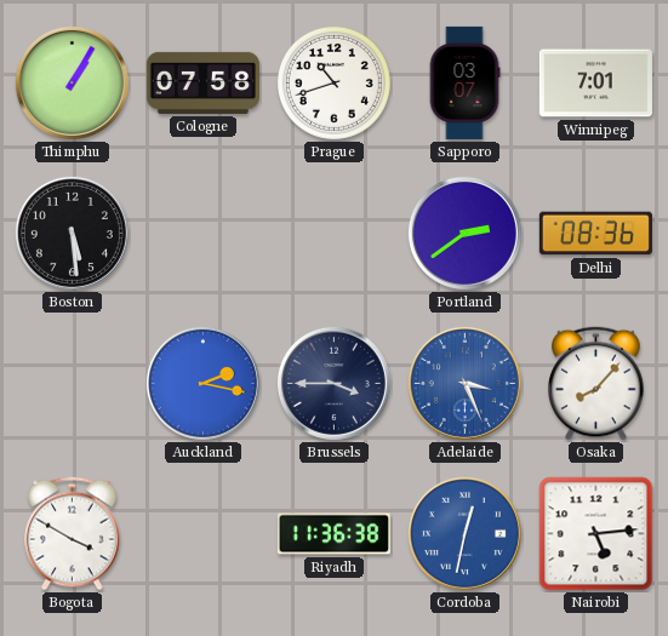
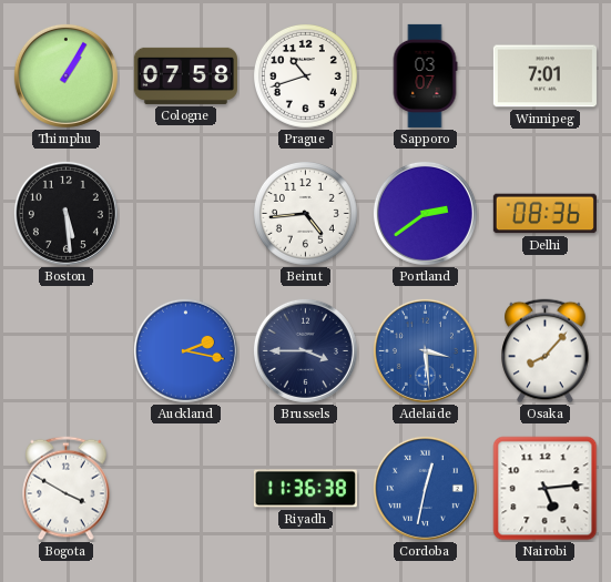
Beirut: none -> 4:44
Adelaide: 3:26 -> 3:29
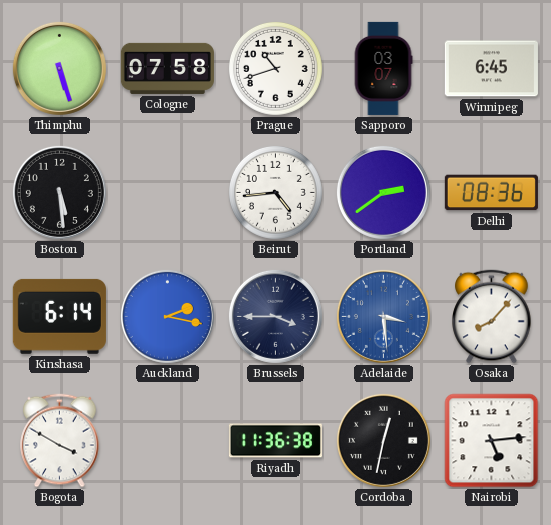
Thimphu: 1:05 -> 5:27
Winnipeg: 7:01 -> 6:45
Kinshasa: none -> 6:14
Cordoba dial: blue -> black
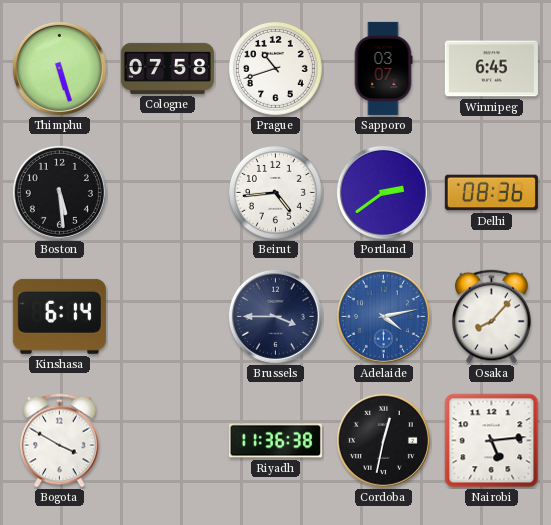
Auckland: 2:17 -> none
Adelaide: 3:29 -> 4:13
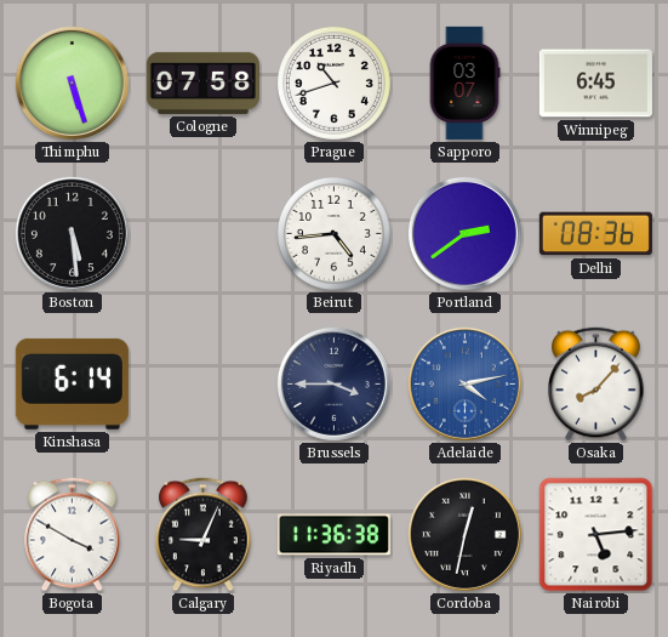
Calgary: none -> 9:04
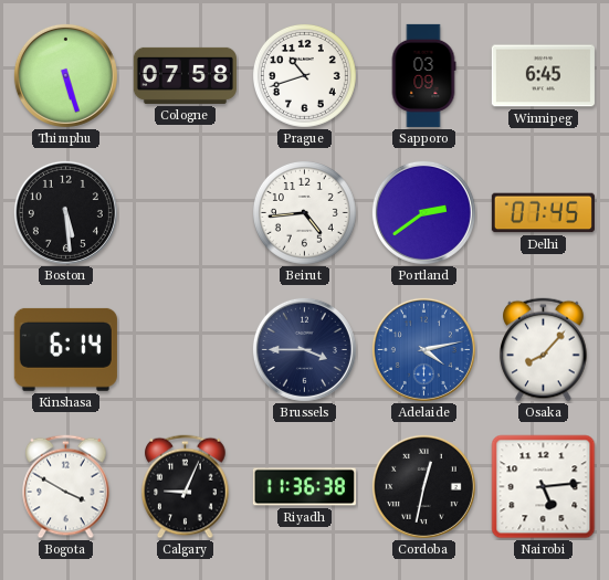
Sapporo: 03:07 -> 03:09
Delhi: 08:36 -> 07:45
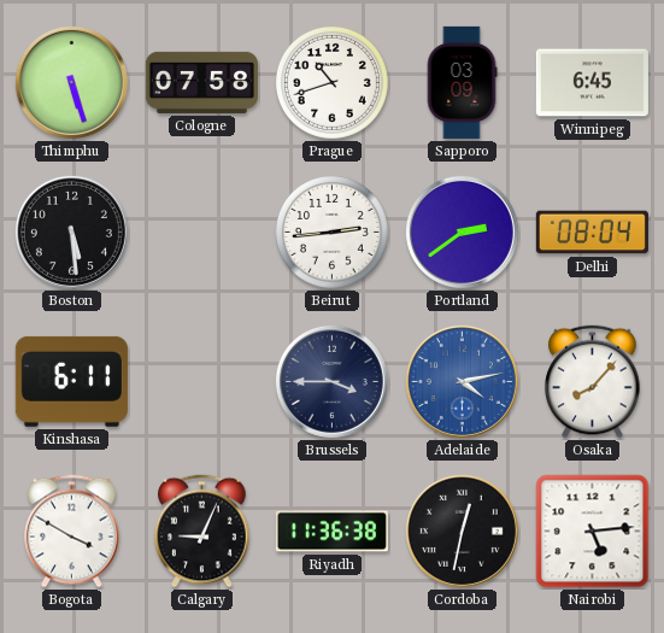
Beirut: 4:44 -> 2:44
Delhi: 07:45 -> 08:04
Kinshasa: 6:14 -> 6:11
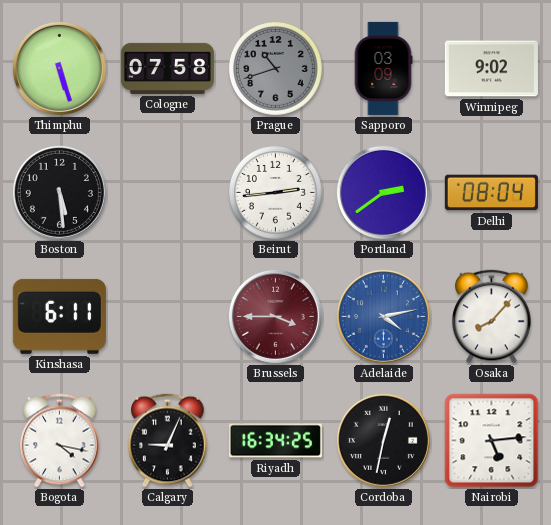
Prague dial: white -> grey
Winnipeg: 6:45 -> 9:02
Brussels dial: navy -> burgundy
Bogota: 3:50 -> 4:17
Riyadh: 11:36 -> 16:34
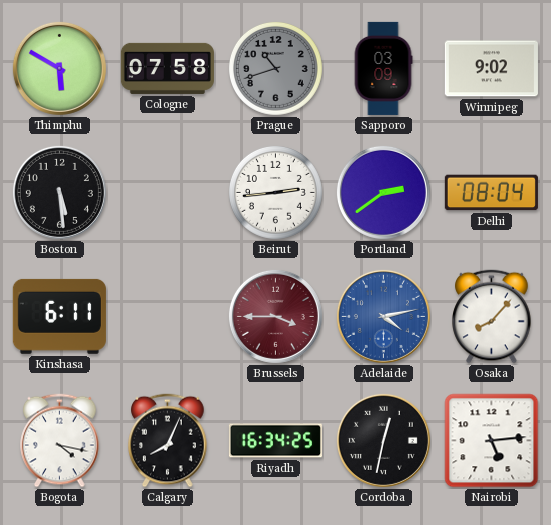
Thimphu: 5:27 -> 5:50
Calgary: 9:04 -> 8:04
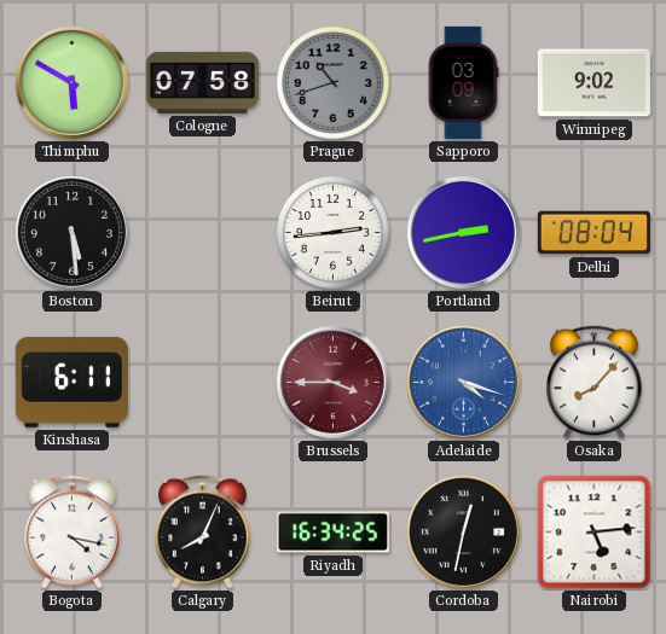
Portland: 2:39 -> 2:43
Adelaide: 4:13 -> 4:18
